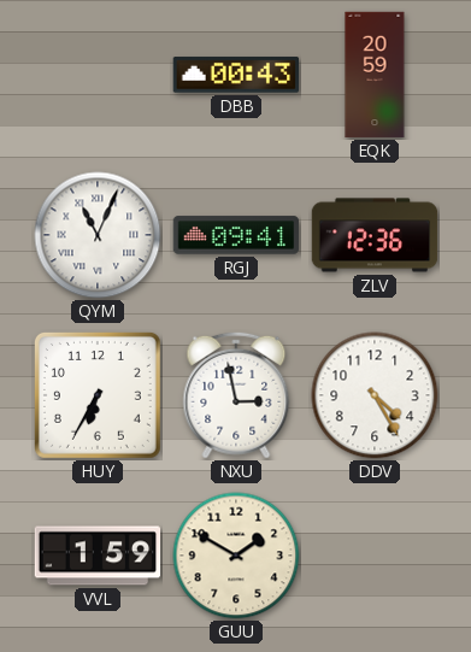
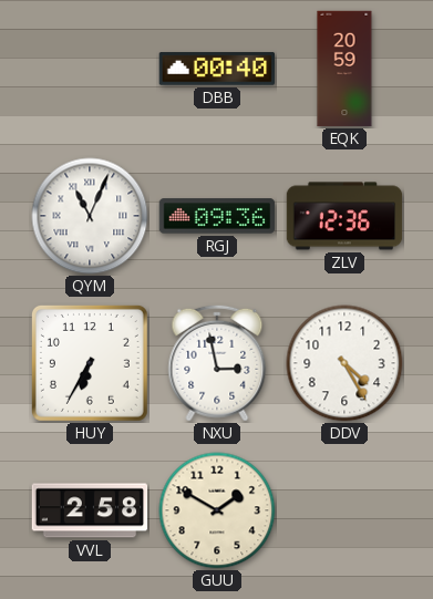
DBB: 00:43 -> 00:40
RGJ: 09:41 -> 09:36
VVL: 1:59 -> 2:58
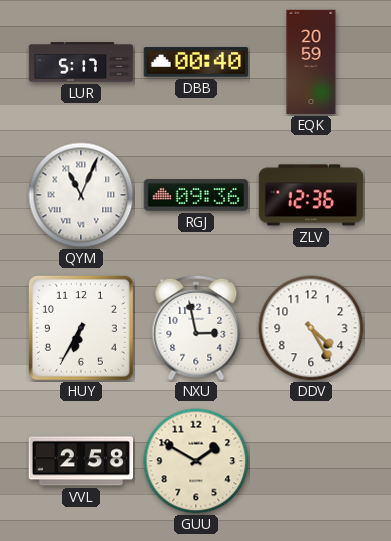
LUR: none -> 5:17
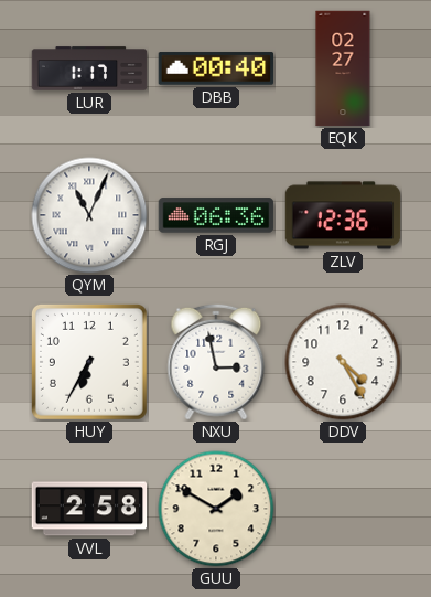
LUR: 5:17 -> 1:17
EQK: 20:59 -> 02:27
RGJ: 09:36 -> 06:36
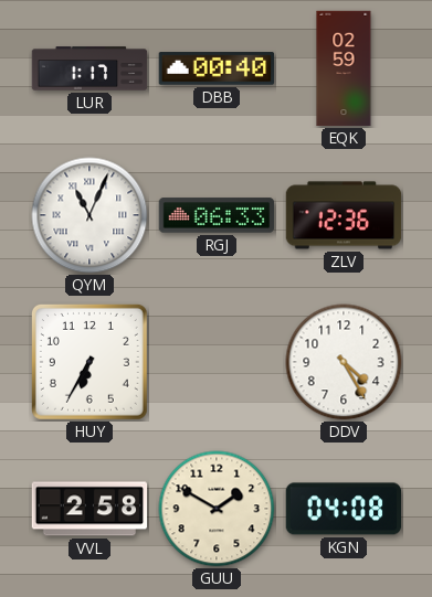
EQK: 02:27 -> 02:59
RGJ: 06:36 -> 06:33
NXU: 2:58 -> none
KGN: none -> 04:08
